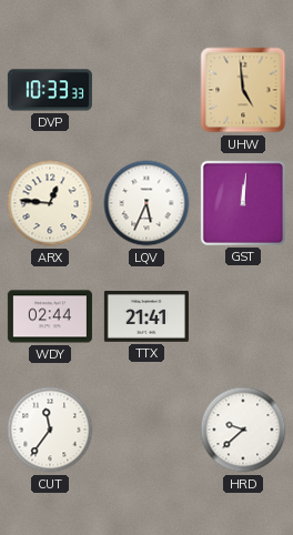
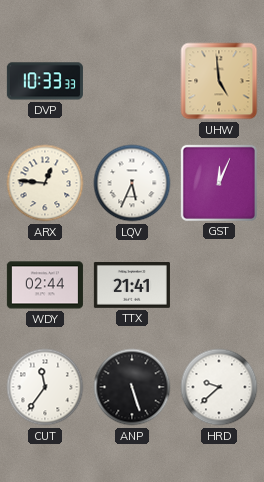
GST: 12:01 -> 12:04
ANP: none -> 5:27
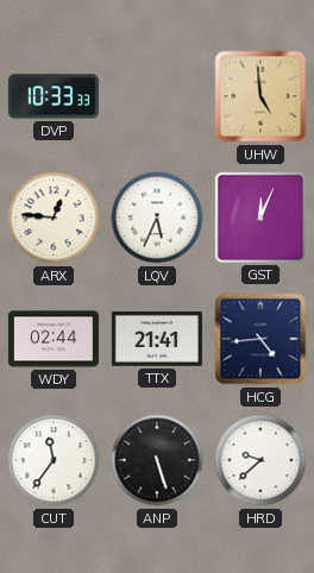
HCG: none -> 4:44
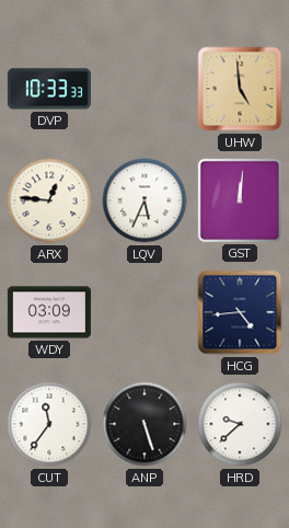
GST: 12:04 -> 12:01
WDY: 02:44 -> 03:09
TTX: 21:41 -> none
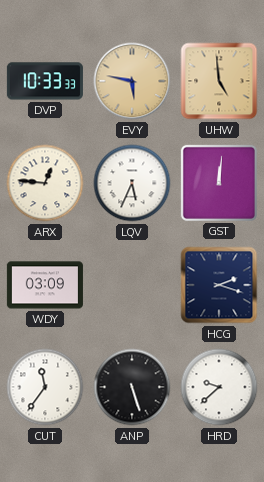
EVY: none -> 5:47
HCG: 4:44 -> 2:18
